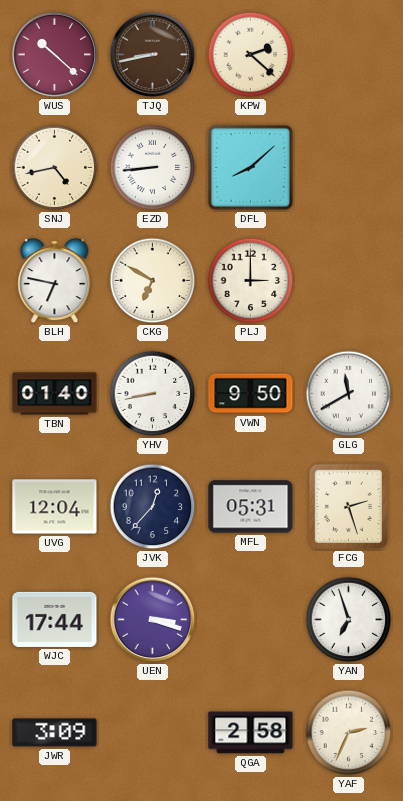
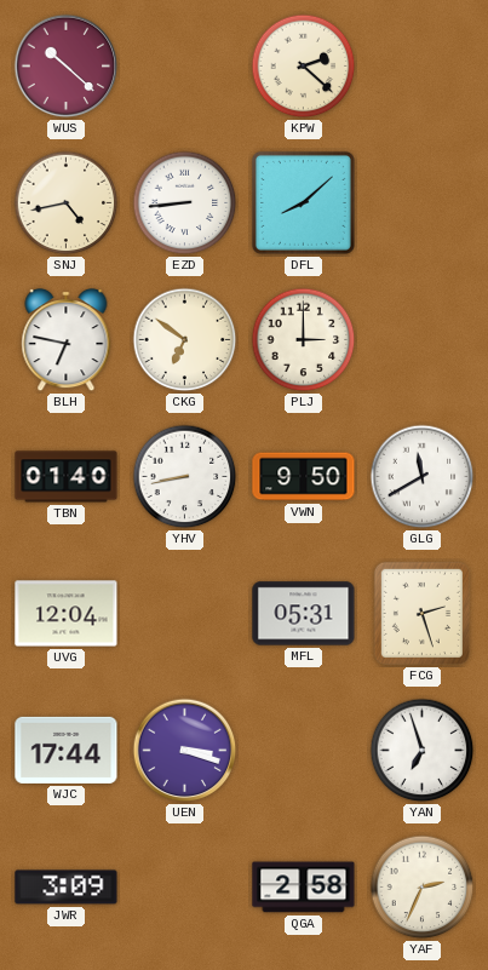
TJQ: 8:43 -> none
CKG: 6:50 -> 6:51
JVK: 12:37 -> none
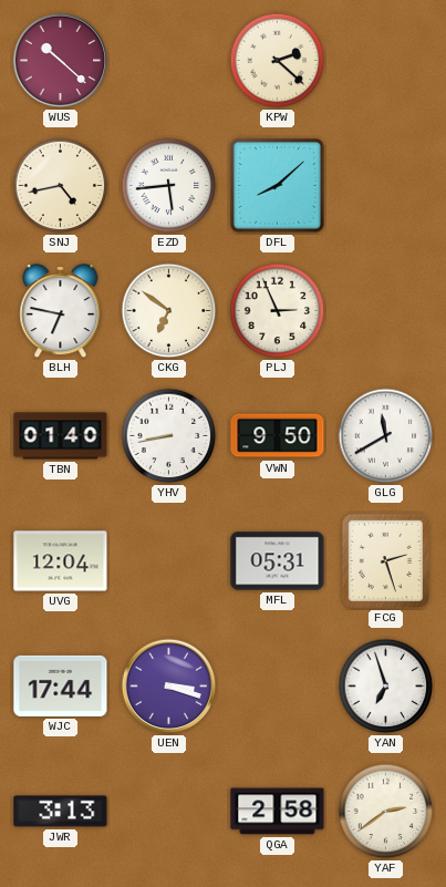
EZD: 8:44 -> 5:44
PLJ: 3:00 -> 2:56
JWR: 3:09 -> 3:13
YAF: 2:34 -> 2:39
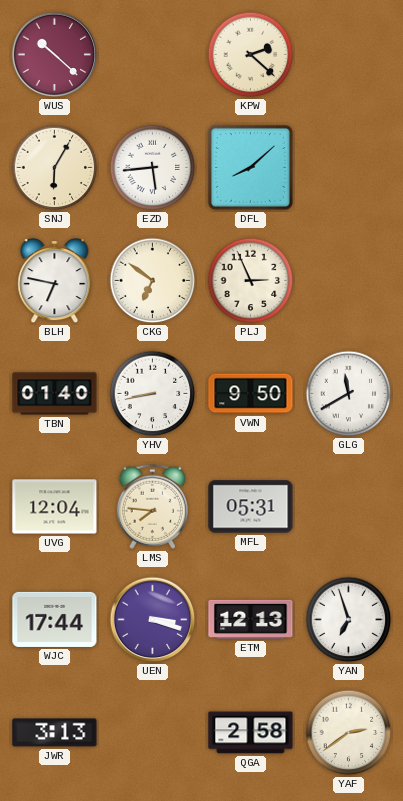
SNJ: 4:43 -> 6:05
LMS: none -> 7:46
FCG: 2:27 -> none
ETM: none -> 12:13
